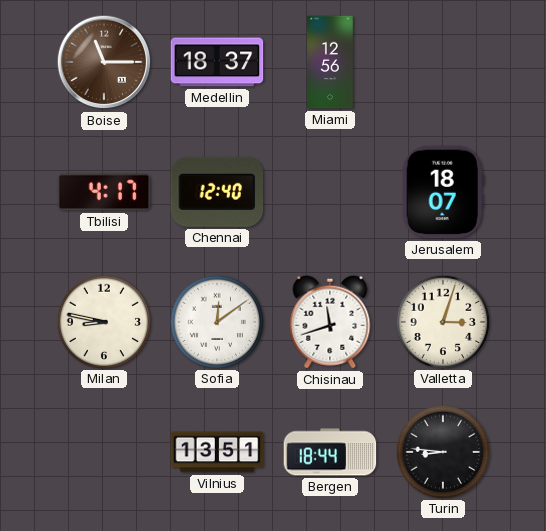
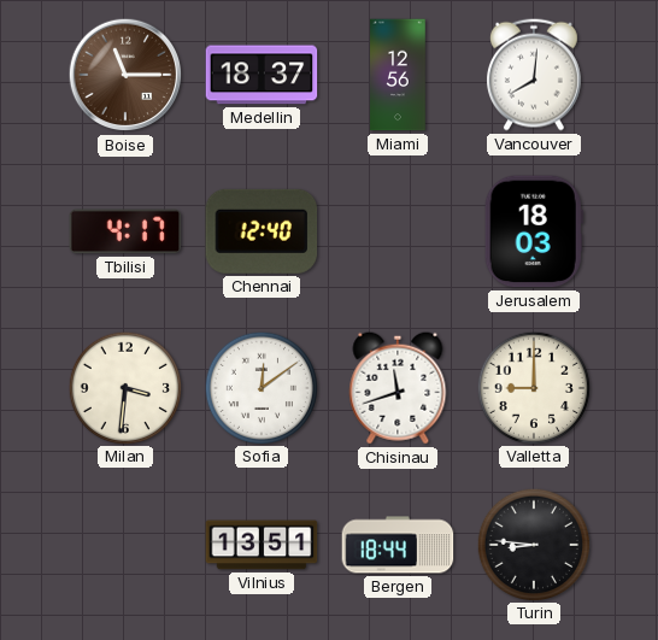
Vancouver: none -> 8:01
Jerusalem: 18:07 -> 18:03
Milan: 8:47 -> 3:31
Valletta: 3:03 -> 9:00
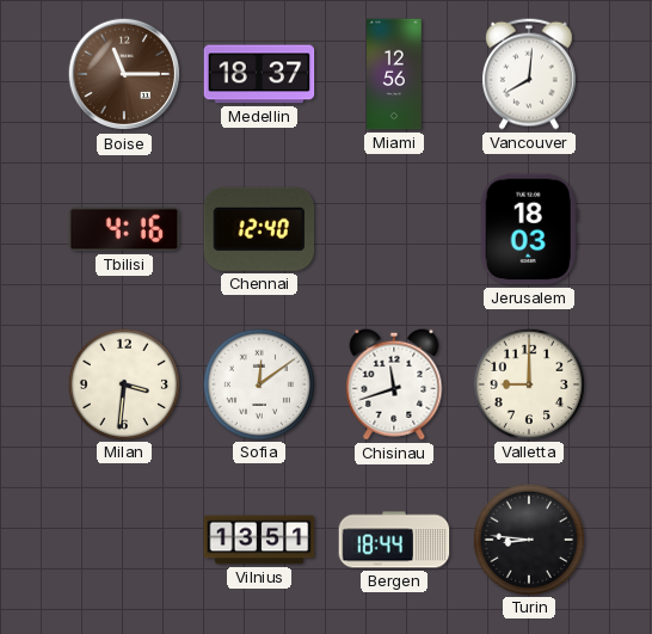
Tbilisi: 4:17 -> 4:16
